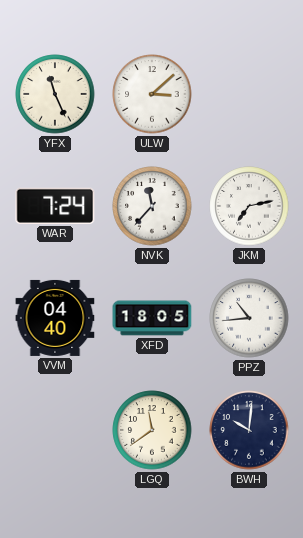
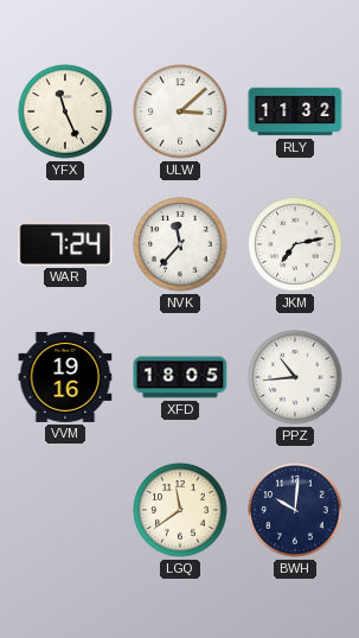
RLY: none -> 11:32
VVM: 04:40 -> 19:16
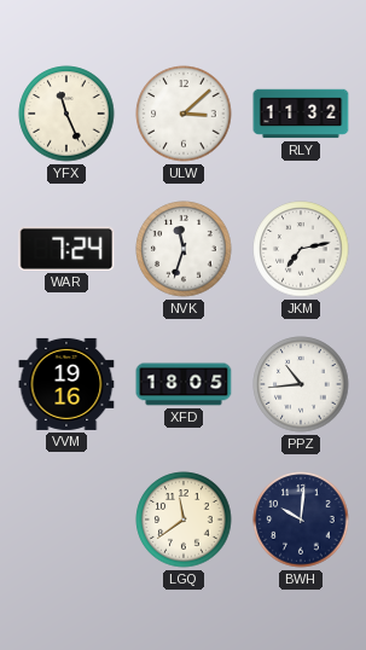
NVK: 11:37 -> 11:33
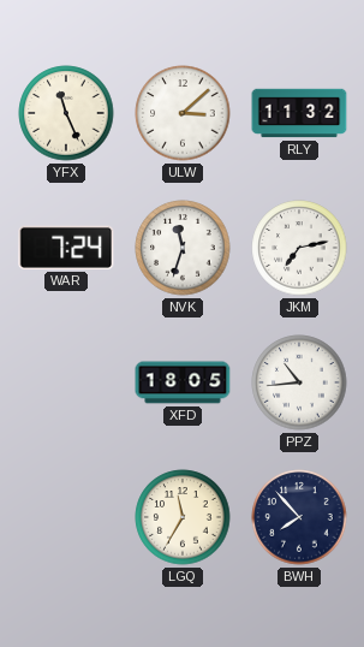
VVM: 19:16 -> none
LGQ: 11:39 -> 11:35
BWH: 10:01 -> 7:53
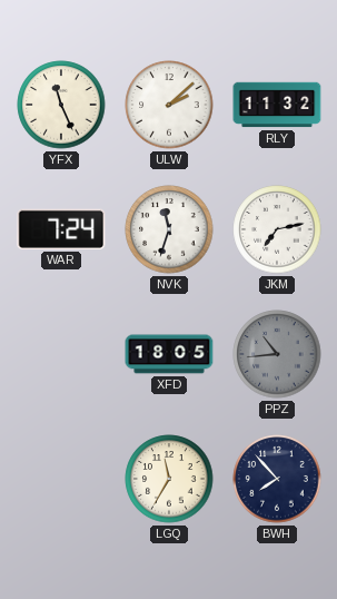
ULW: 3:08 -> 2:08
PPZ dial: white -> grey
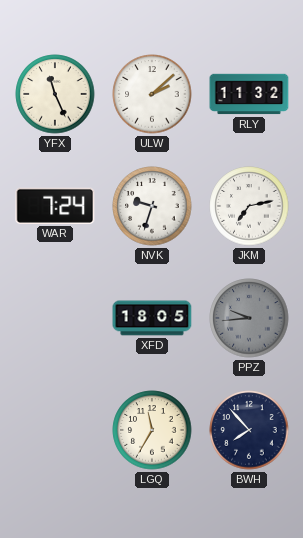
NVK: 11:33 -> 9:33
PPZ: 10:44 -> 9:44
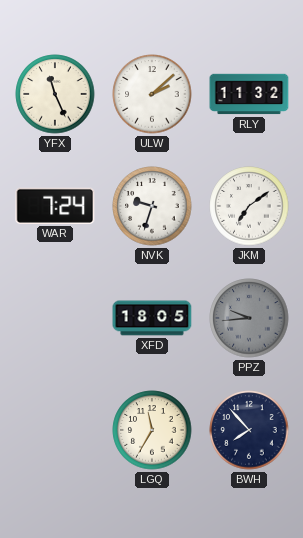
JKM: 7:13 -> 7:09
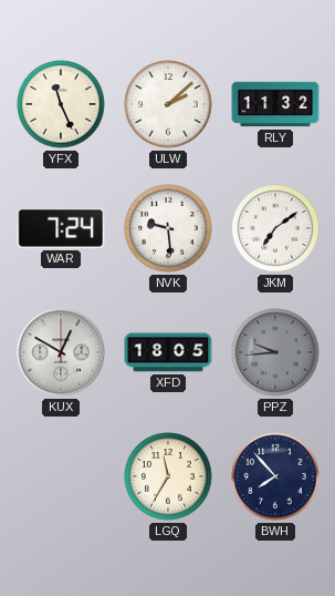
NVK: 9:33 -> 9:29
KUX: none -> 12:50
